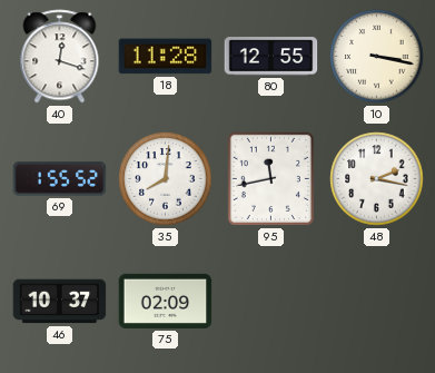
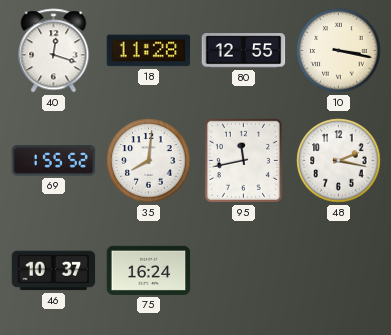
75: 02:09 -> 16:24
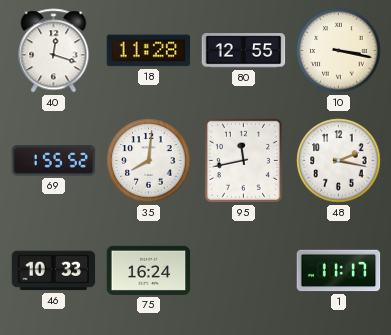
46: 10:37 -> 10:33
1: none -> 11:17
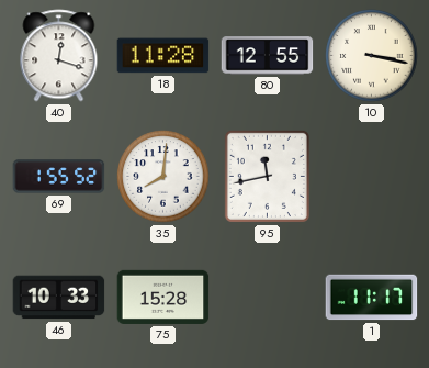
48: 2:17 -> none
75: 16:24 -> 15:28
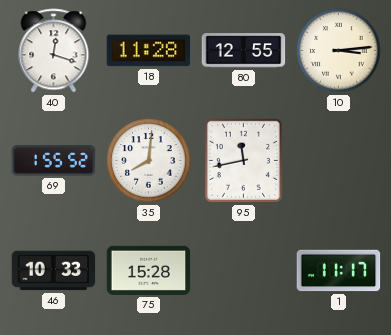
10: 3:17 -> 3:14
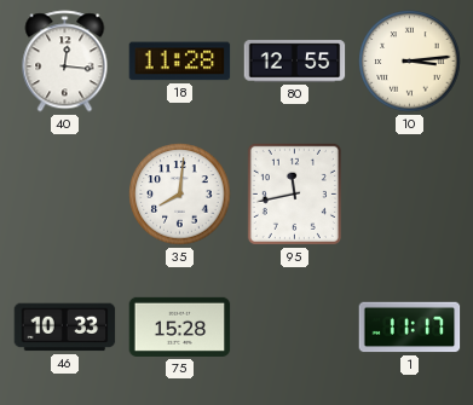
40: 12:18 -> 12:16
69: 1:55 -> none
